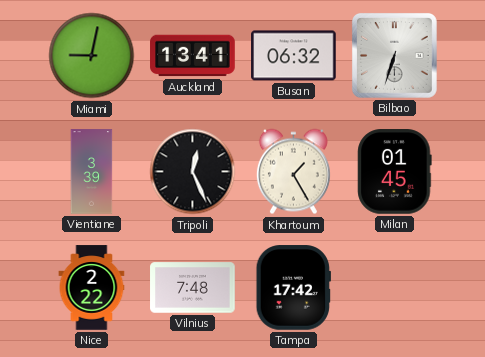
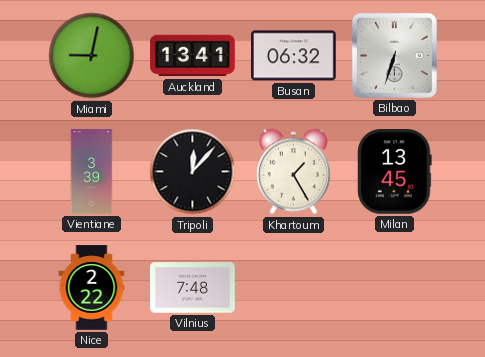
Tripoli: 12:26 -> 12:07
Milan: 01:45 -> 13:45
Tampa: 17:42 -> none
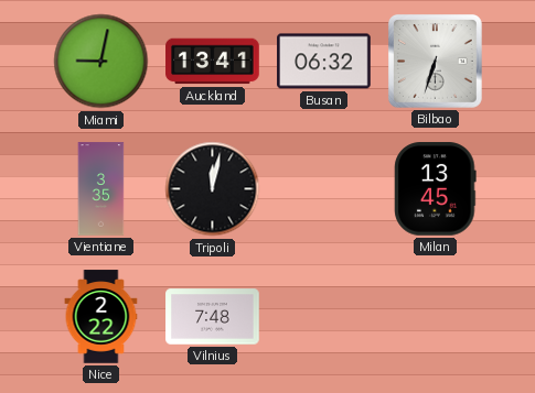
Vientiane: 3:39 -> 3:35
Tripoli: 12:07 -> 12:02
Khartoum: 1:25 -> none
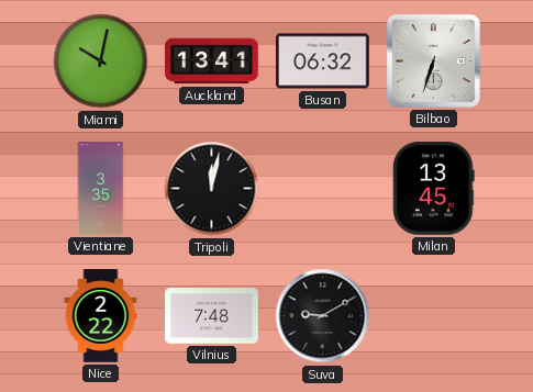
Miami: 9:02 -> 10:02
Suva: none -> 9:10
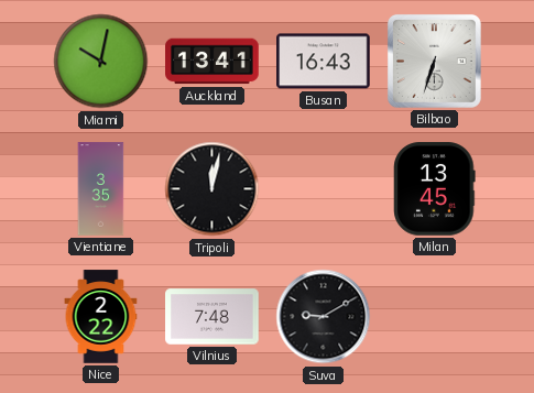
Busan: 06:32 -> 16:43
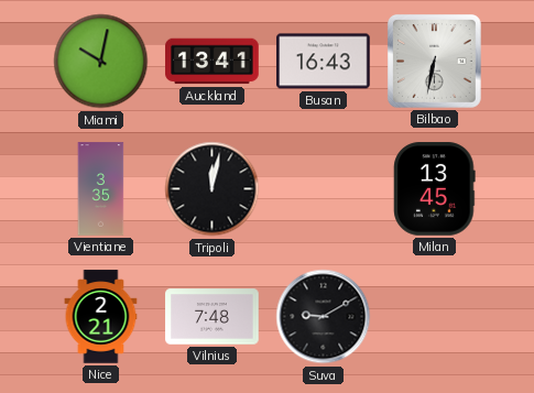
Bilbao: 6:33 -> 6:32
Nice: 2:22 -> 2:21
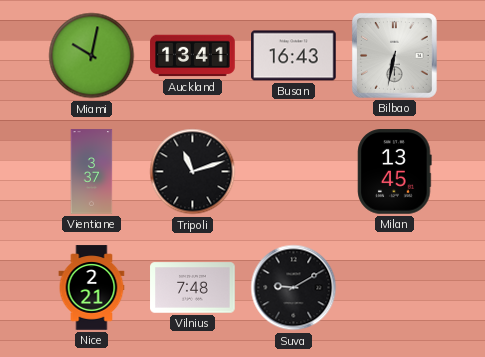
Vientiane: 3:35 -> 3:37
Tripoli: 12:02 -> 11:12
